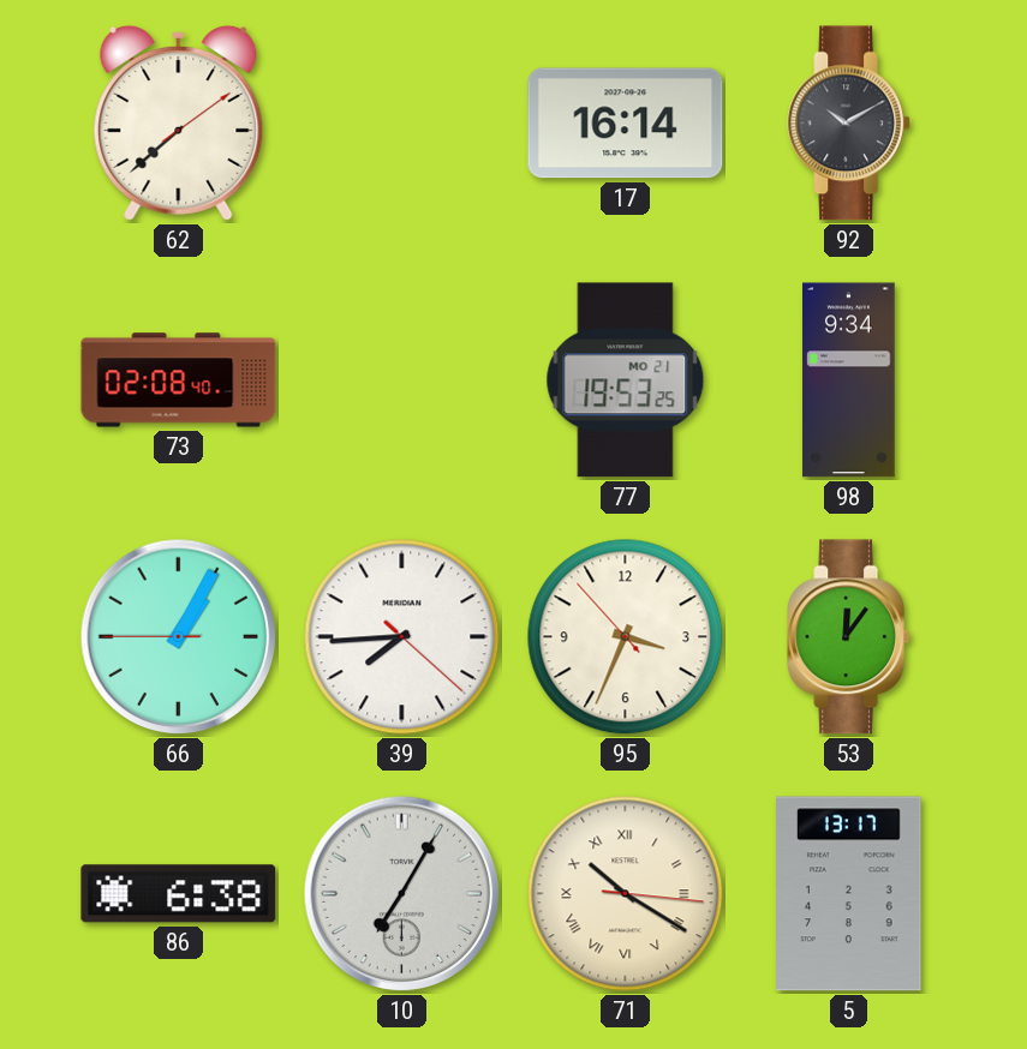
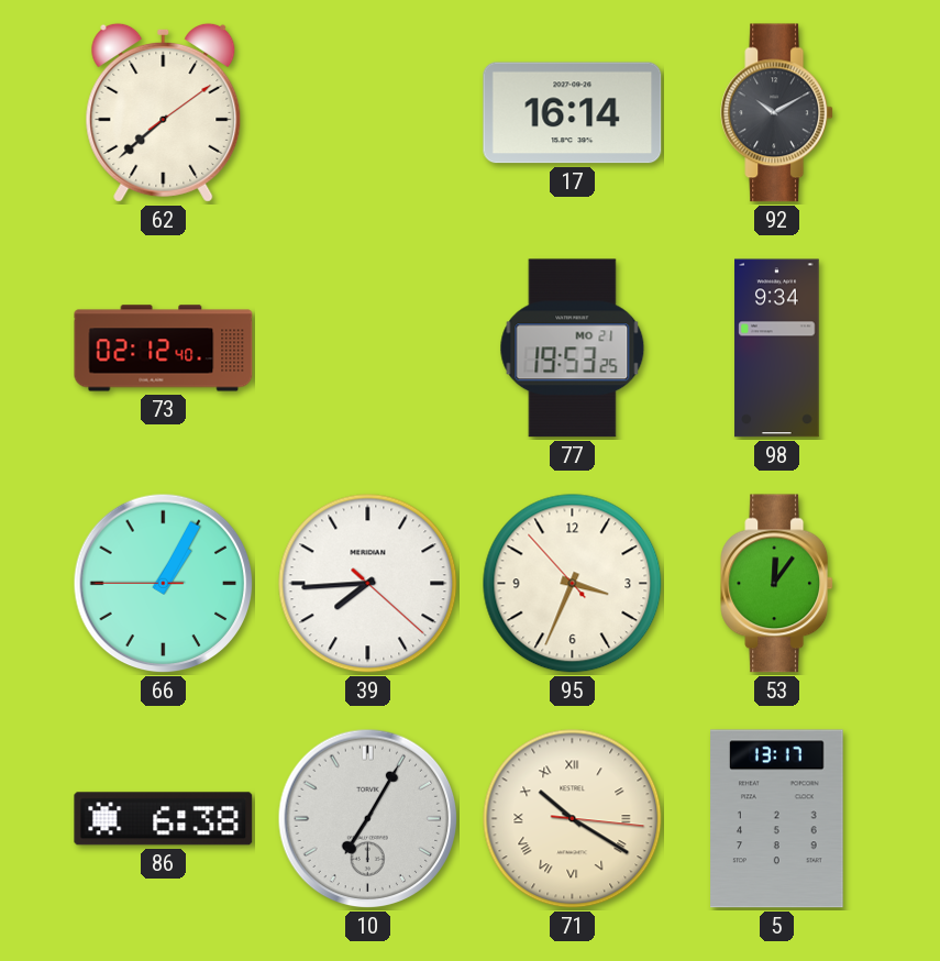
73: 02:08 -> 02:12
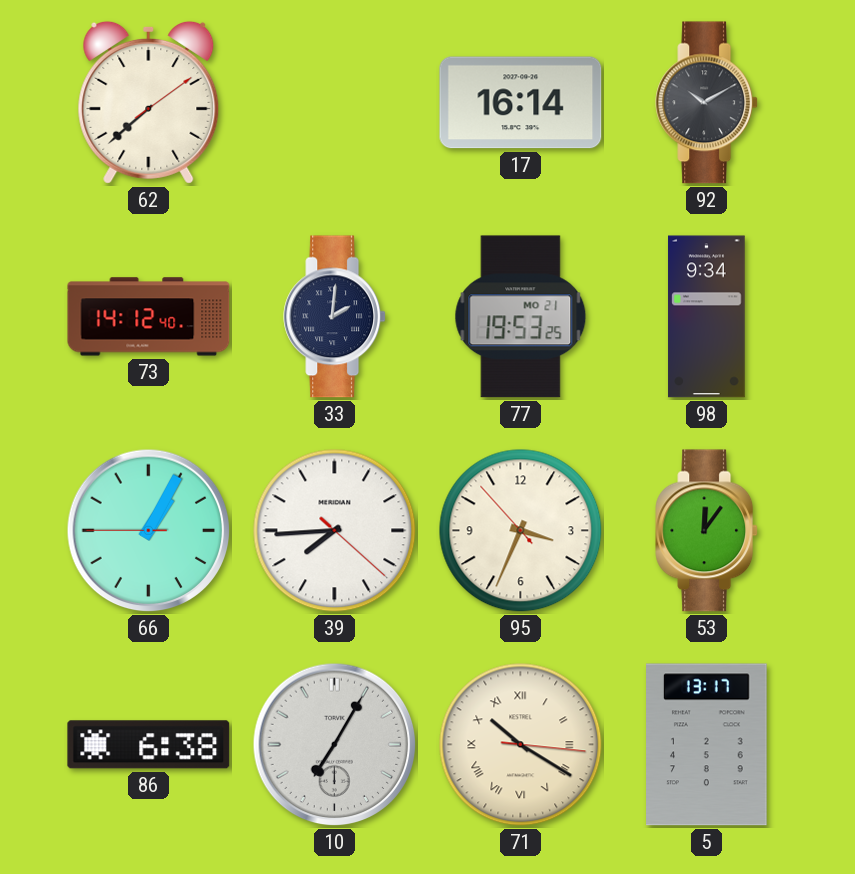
73: 02:12 -> 14:12
33: none -> 2:01
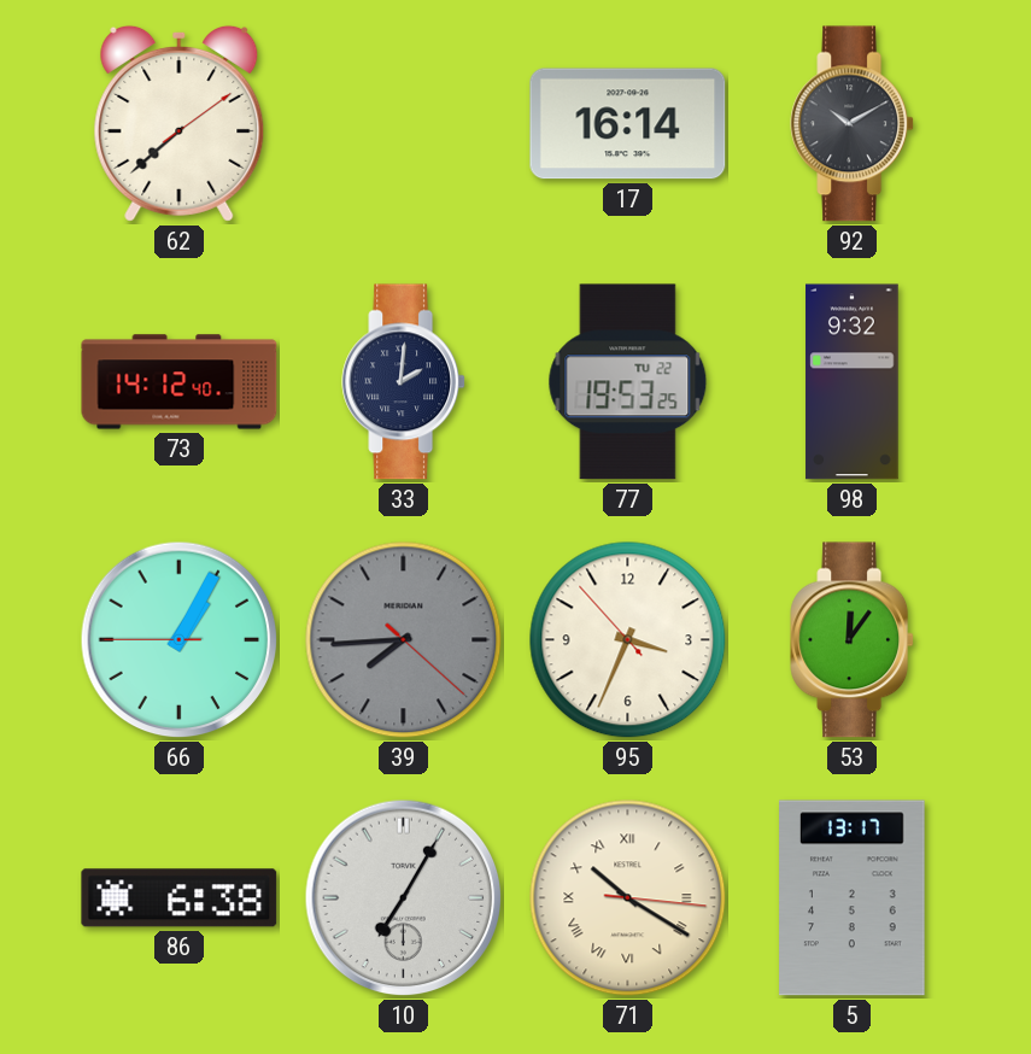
77 date: MO 21 -> TU 22
98: 9:34 -> 9:32
39 dial: white -> grey
